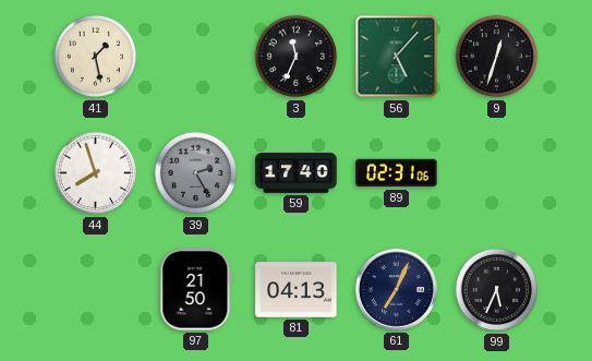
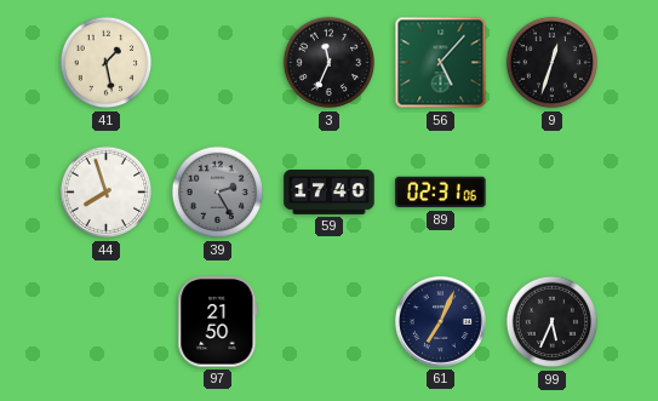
81: 04:13 -> none
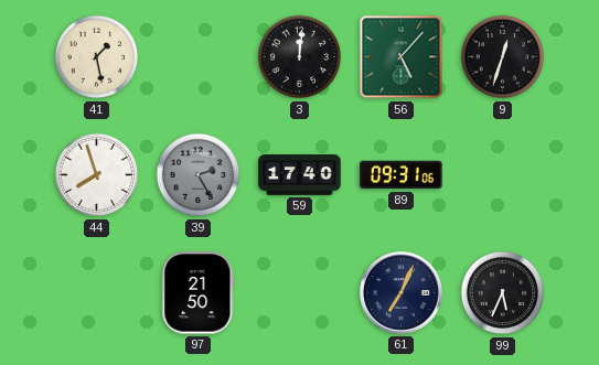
3: 11:34 -> 12:01
89: 02:31 -> 09:31
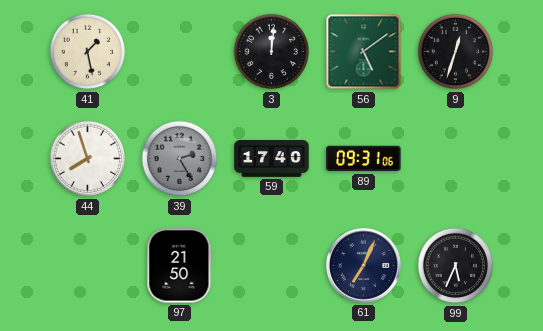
56: 5:07 -> 5:09
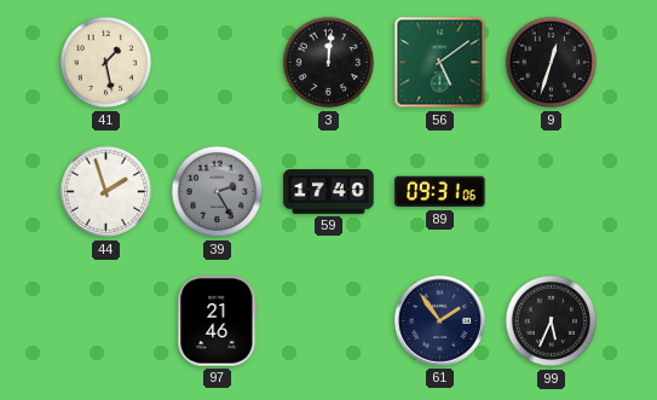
44: 7:57 -> 1:57
97: 21:50 -> 21:46
61: 7:04 -> 1:54
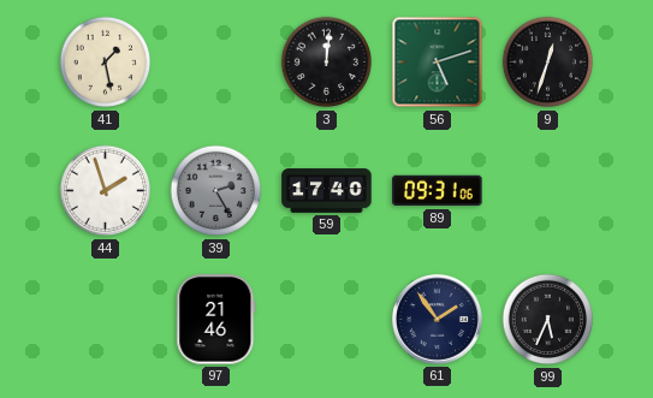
56: 5:09 -> 5:12
